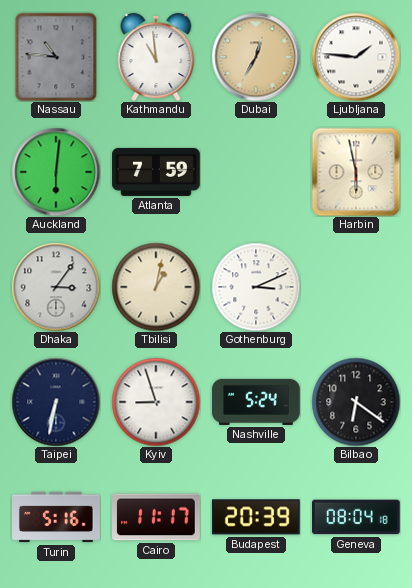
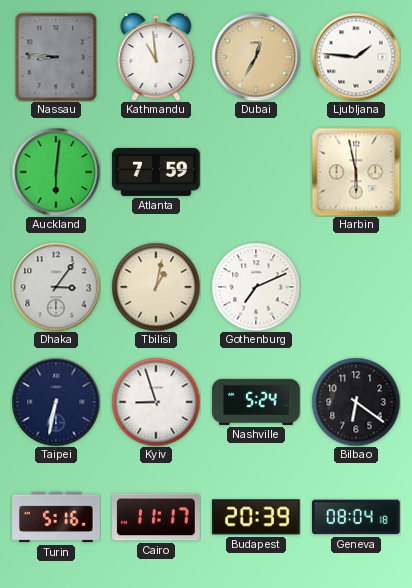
Nassau: 10:46 -> 8:46
Gothenburg: 3:11 -> 7:11
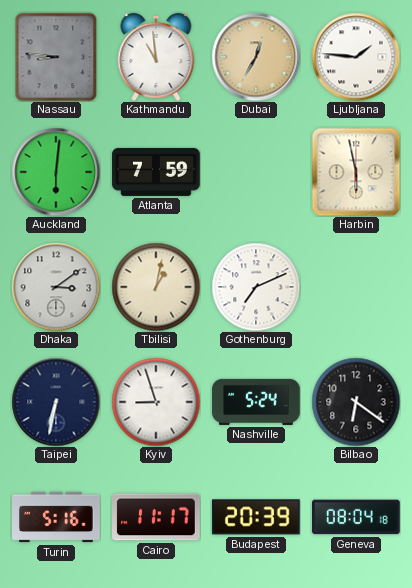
Dhaka: 3:06 -> 3:09
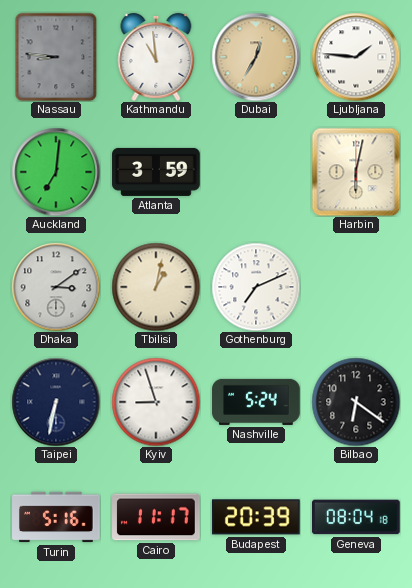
Auckland: 6:01 -> 7:01
Atlanta: 7:59 -> 3:59
Harbin: 5:58 -> 6:02
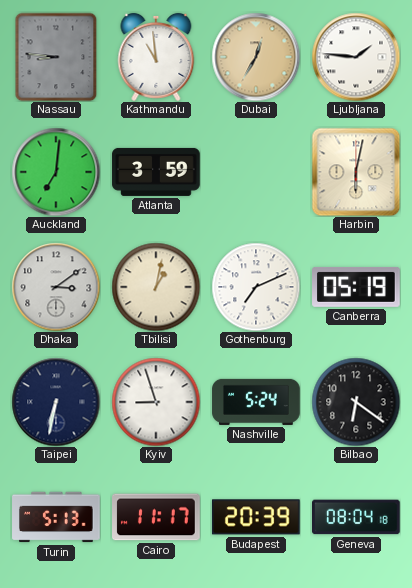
Canberra: none -> 05:19
Turin: 5:16 -> 5:13
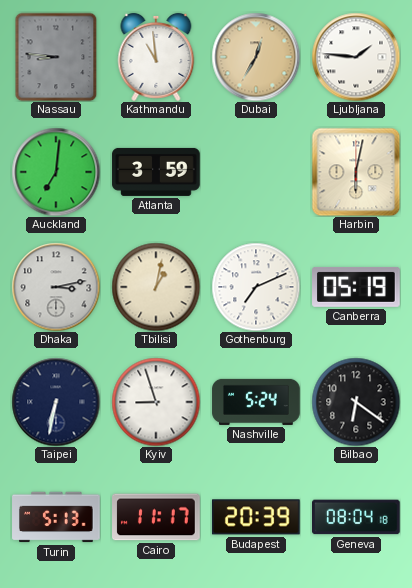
Dhaka: 3:09 -> 3:13
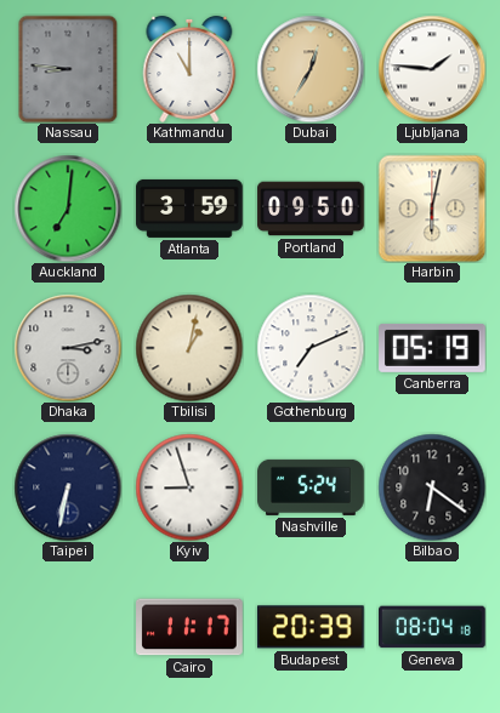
Kathmandu: 10:59 -> 11:00
Portland: none -> 09:50
Turin: 5:13 -> none
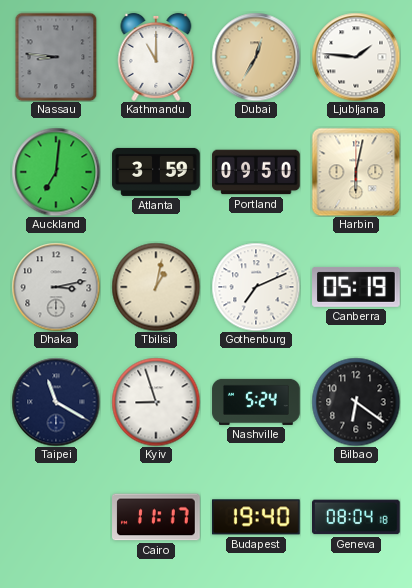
Taipei: 6:32 -> 11:20
Budapest: 20:39 -> 19:40
